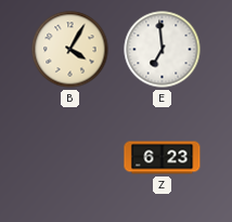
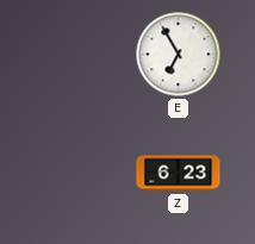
B: 4:05 -> none
E: 6:59 -> 6:55
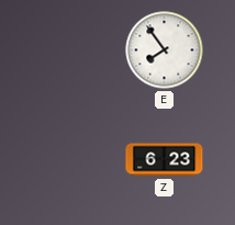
E: 6:55 -> 7:54
